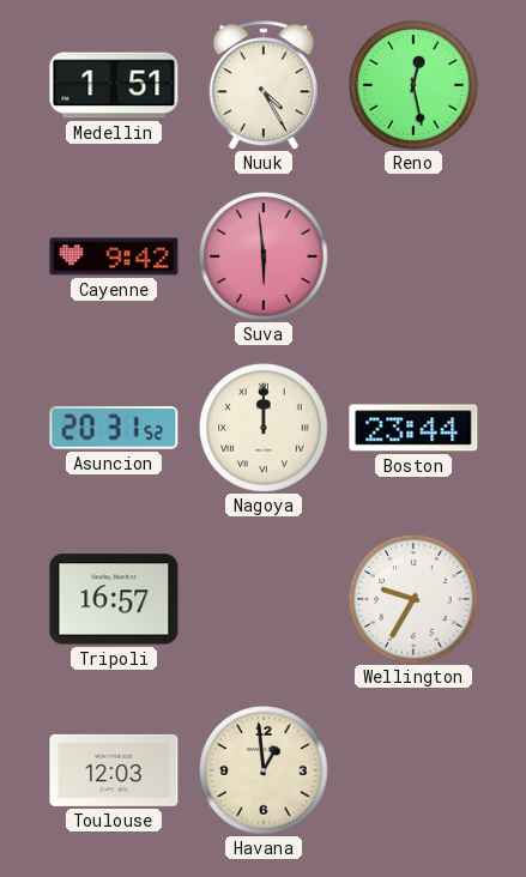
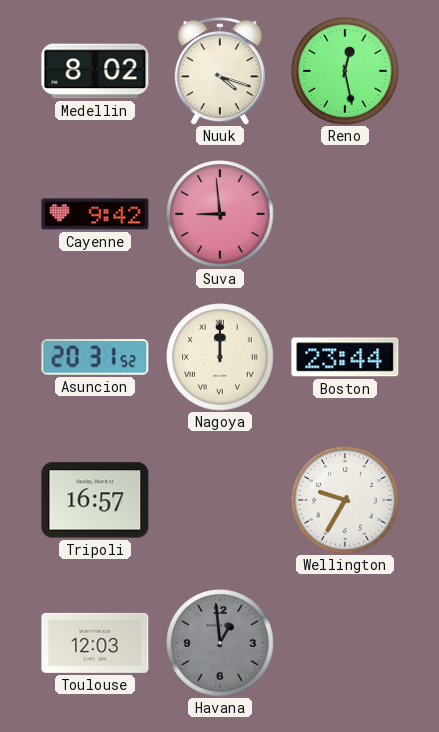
Medellin: 1:51 -> 8:02
Nuuk: 4:25 -> 4:18
Suva: 5:59 -> 8:59
Havana dial: cream -> grey
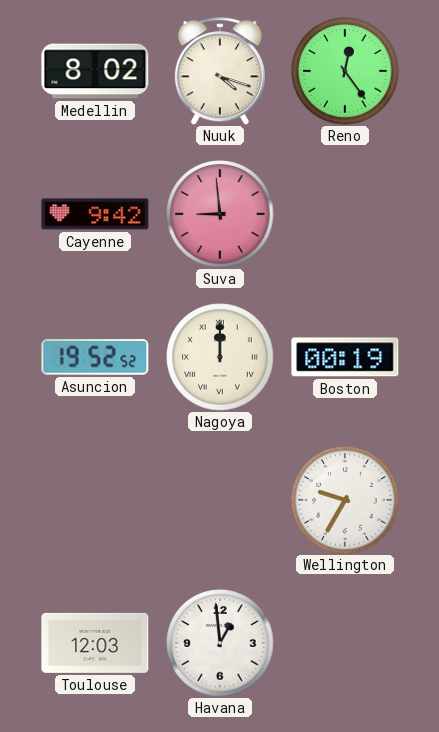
Reno: 12:28 -> 12:24
Asuncion: 20:31 -> 19:52
Boston: 23:44 -> 00:19
Tripoli: 16:57 -> none
Havana dial: grey -> white
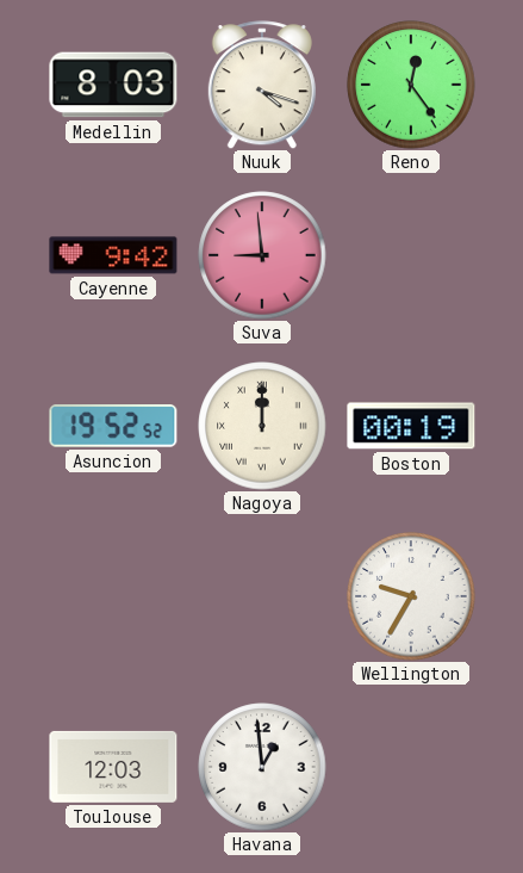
Medellin: 8:02 -> 8:03
